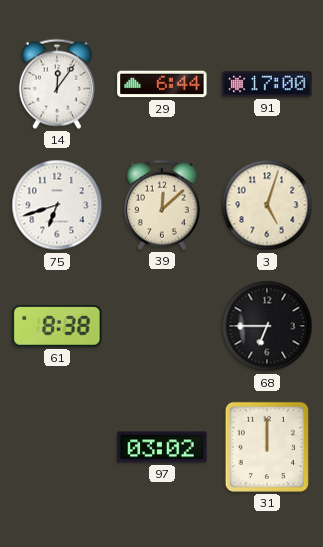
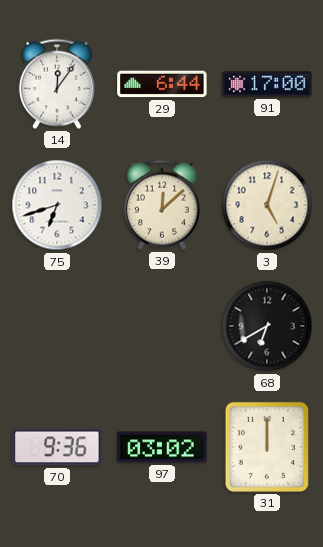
61: 8:38 -> none
68: 6:45 -> 6:40
70: none -> 9:36
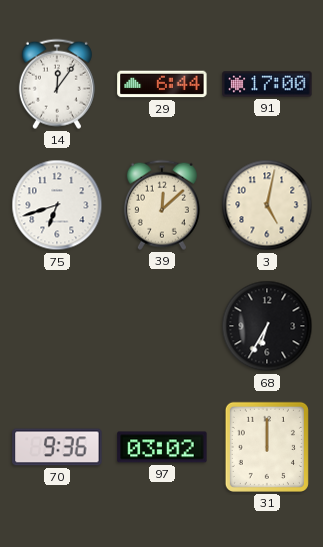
3: 5:03 -> 5:02
68: 6:40 -> 6:35
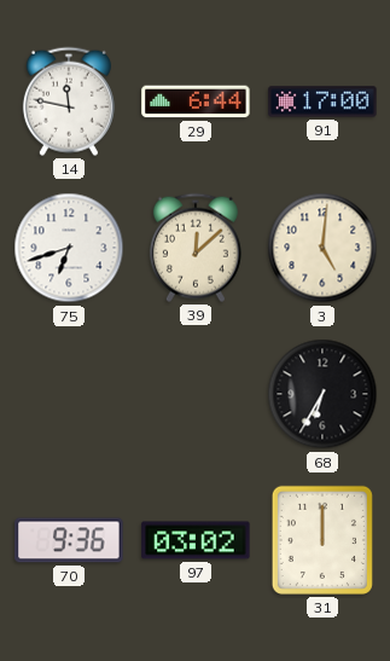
14: 12:06 -> 11:47
3: 5:02 -> 5:01
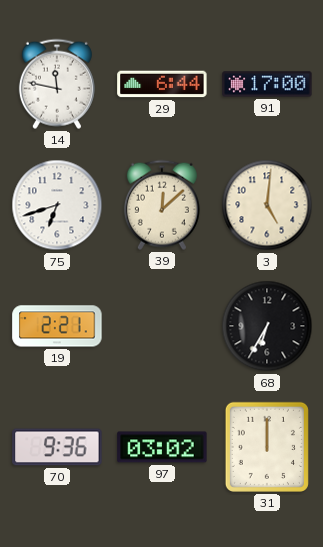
19: none -> 2:21
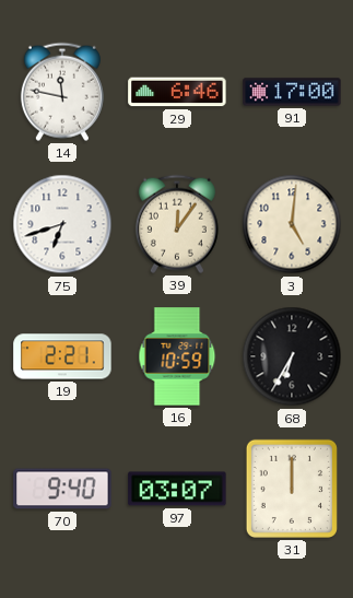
29: 6:44 -> 6:46
39: 12:08 -> 12:06
16: none -> 10:59
70: 9:36 -> 9:40
97: 03:02 -> 03:07
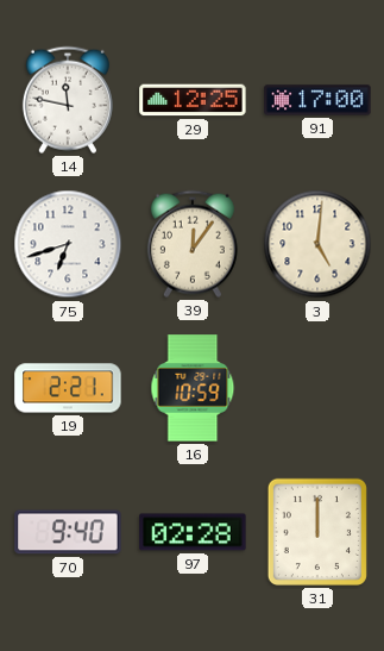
29: 6:46 -> 12:25
68: 6:35 -> none
97: 03:07 -> 02:28
